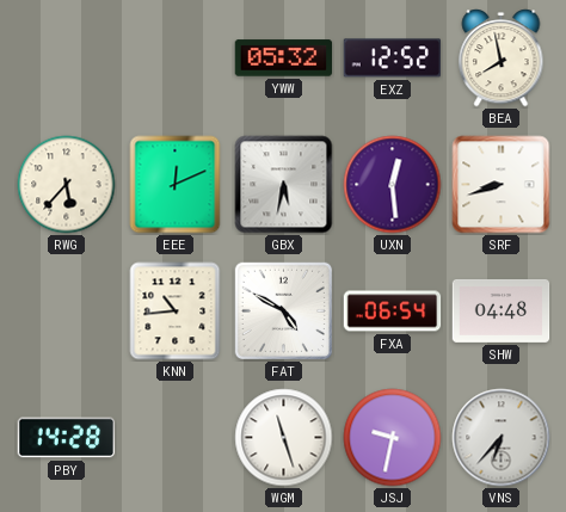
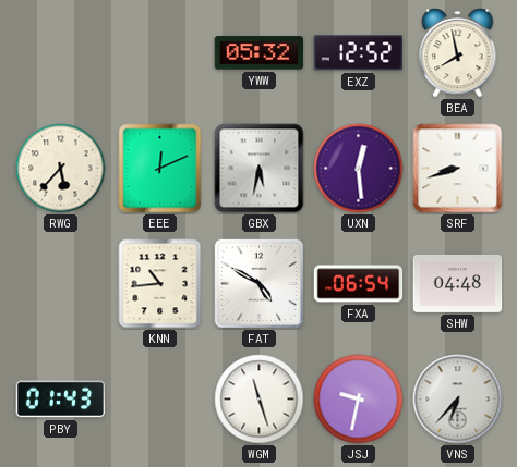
PBY: 14:28 -> 01:43
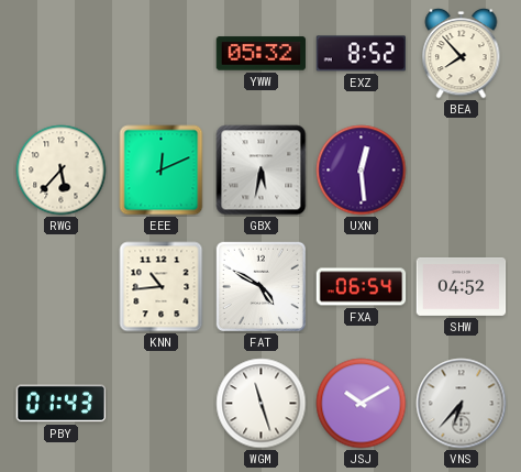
EXZ: 12:52 -> 8:52
BEA: 7:58 -> 7:53
SRF: 8:42 -> none
SHW: 04:48 -> 04:52
JSJ: 9:32 -> 10:10
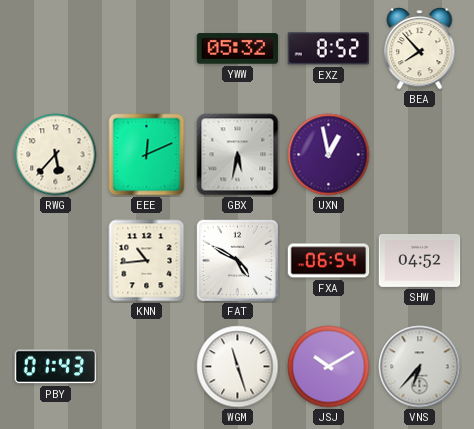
UXN: 12:29 -> 12:58
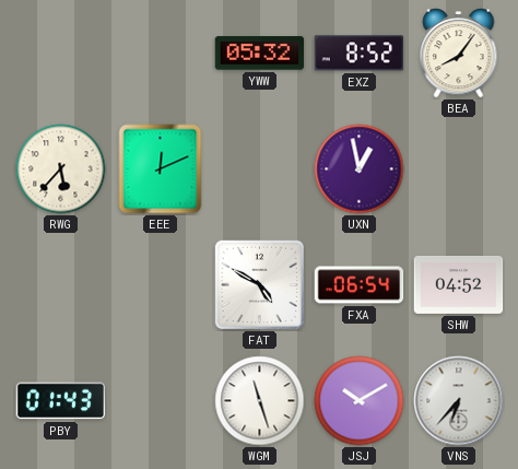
BEA: 7:53 -> 8:06
GBX: 5:32 -> none
KNN: 10:44 -> none
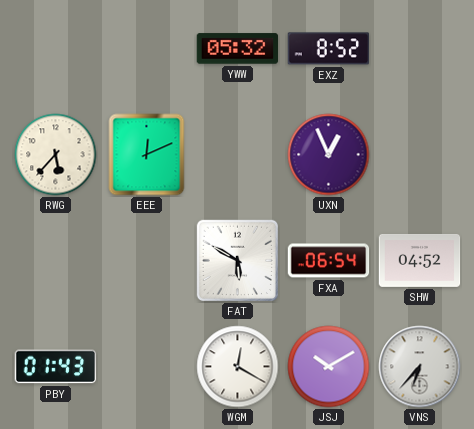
BEA: 8:06 -> none
UXN: 12:58 -> 12:56
FAT: 4:50 -> 5:50
WGM: 11:27 -> 12:20
